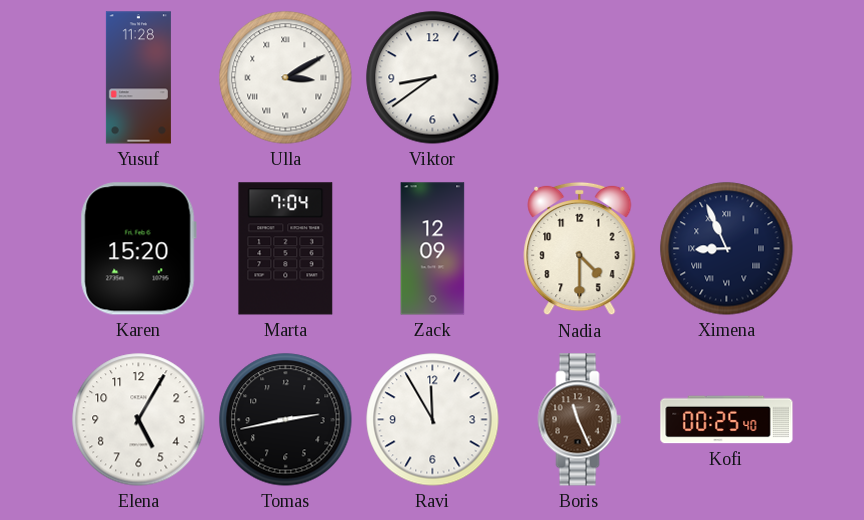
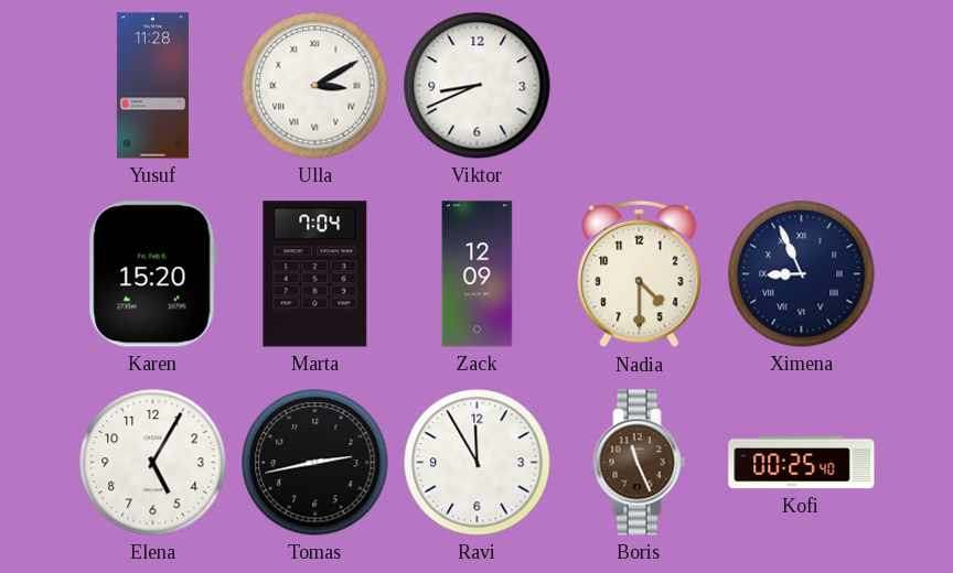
Viktor: 8:39 -> 8:41
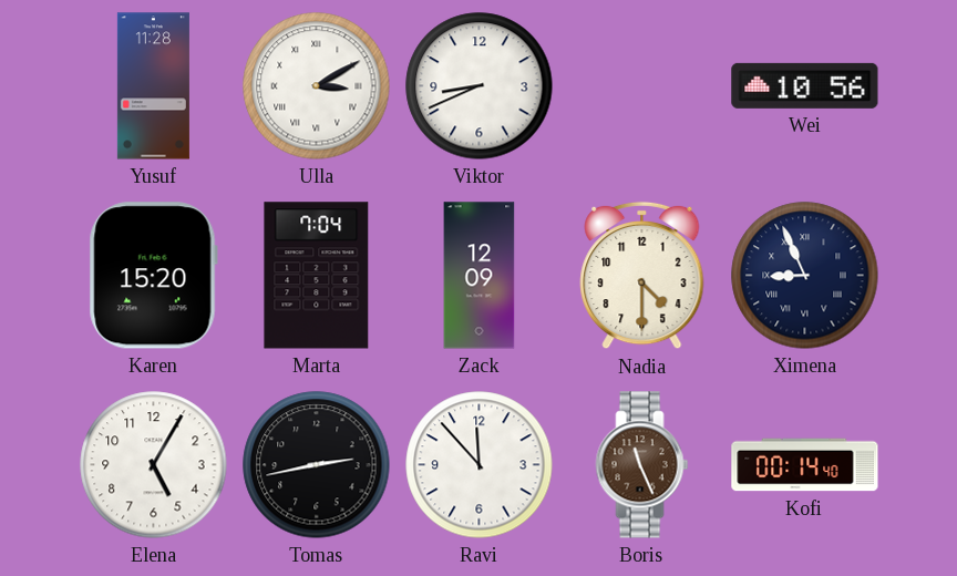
Wei: none -> 10:56
Ravi: 11:55 -> 11:53
Kofi: 00:25 -> 00:14
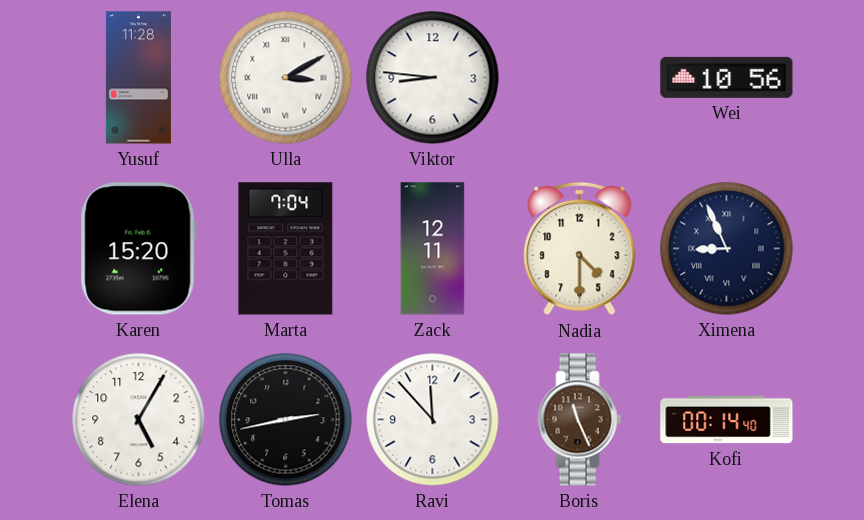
Viktor: 8:41 -> 8:46
Zack: 12:09 -> 12:11
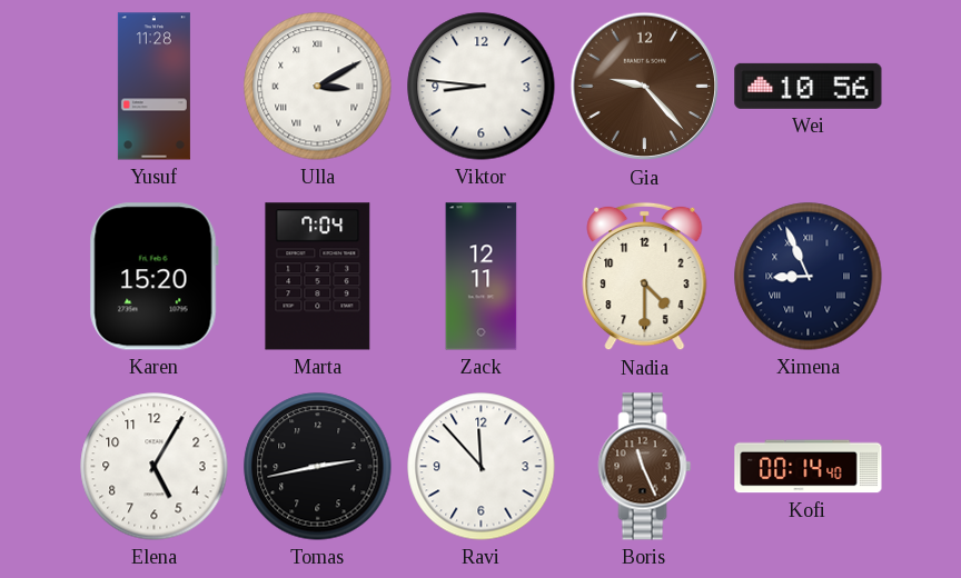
Gia: none -> 9:23
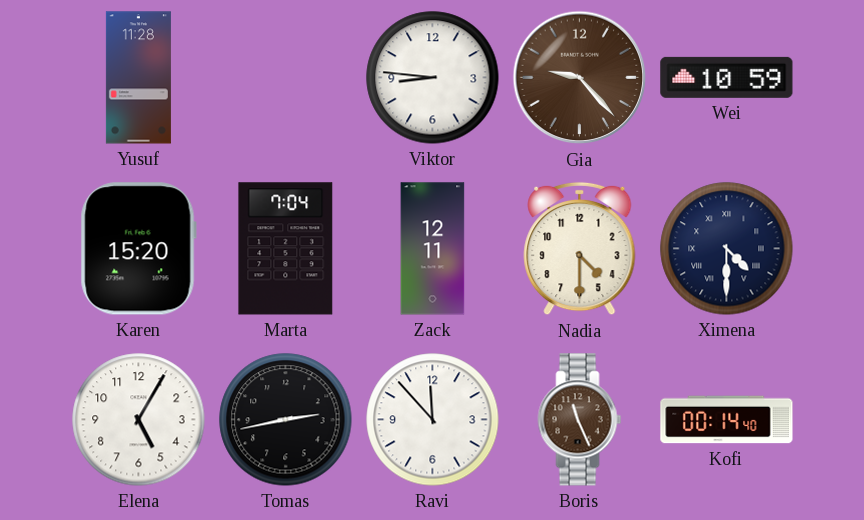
Ulla: 3:10 -> none
Wei: 10:56 -> 10:59
Ximena: 8:56 -> 4:30
